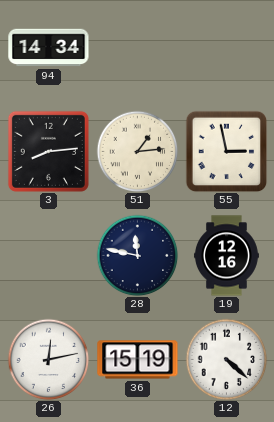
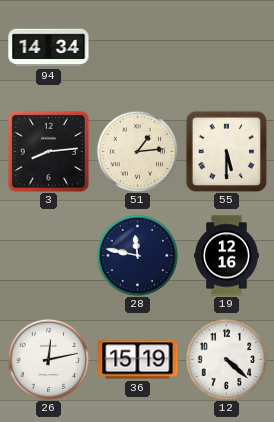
55: 2:58 -> 5:30
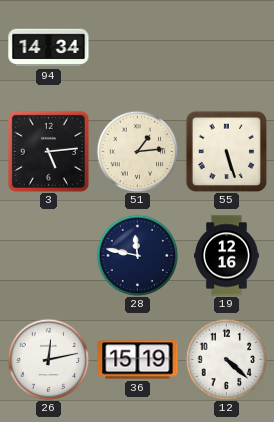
3: 8:14 -> 5:14
55: 5:30 -> 5:27
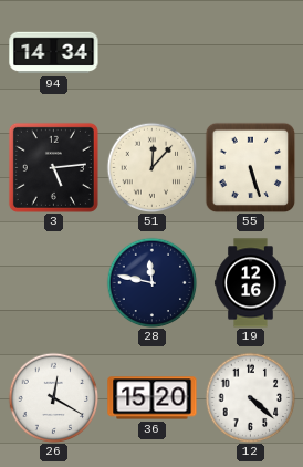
51: 1:14 -> 12:07
26: 12:13 -> 12:20
36: 15:19 -> 15:20
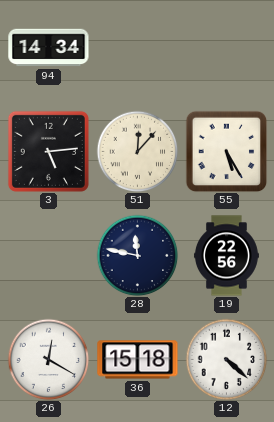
55: 5:27 -> 5:25
19: 12:16 -> 22:56
36: 15:20 -> 15:18
